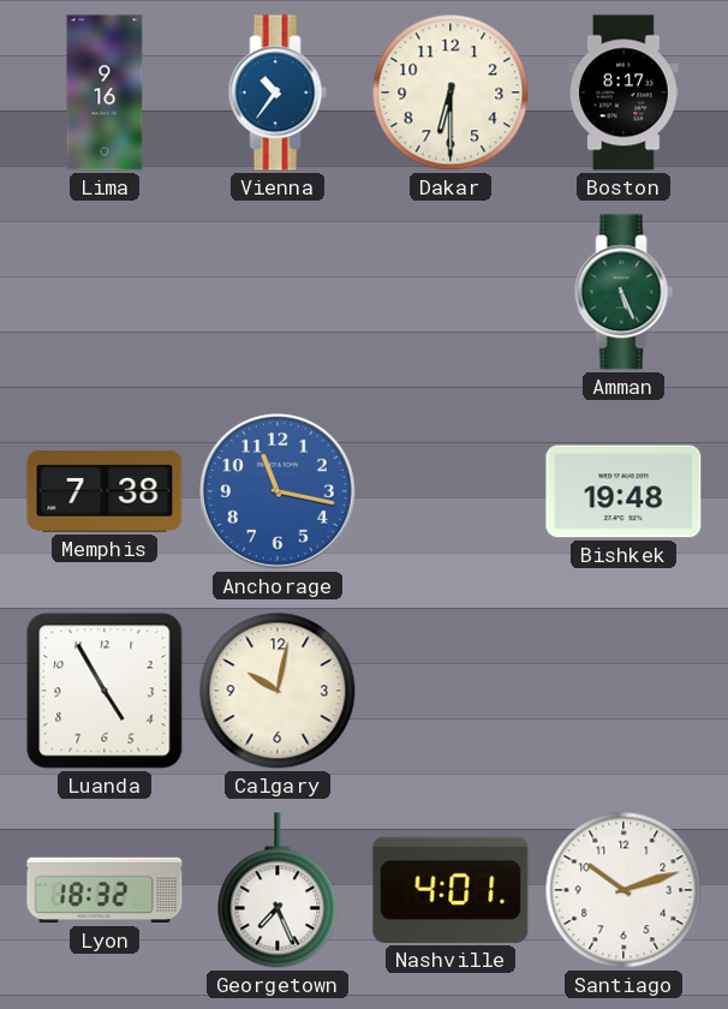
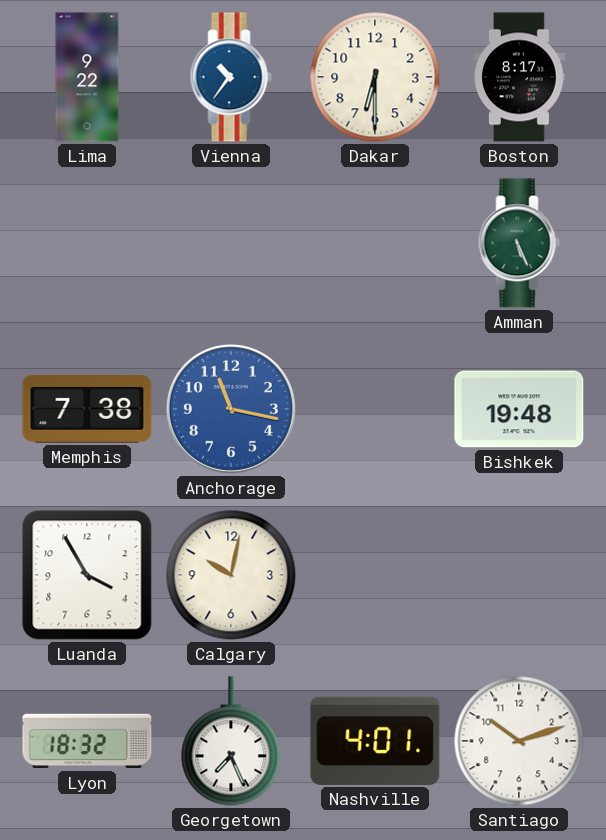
Lima: 9:16 -> 9:22
Luanda: 4:55 -> 3:55
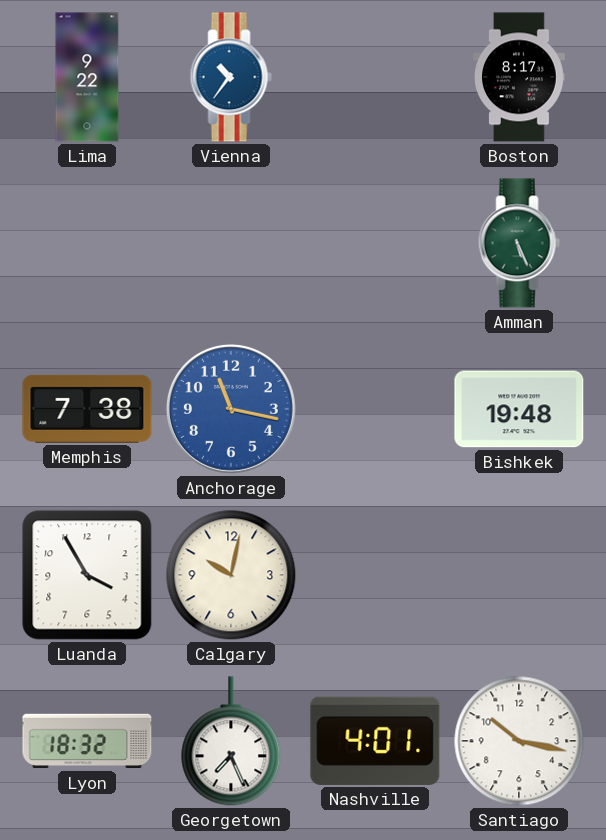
Dakar: 6:30 -> none
Santiago: 10:12 -> 10:17
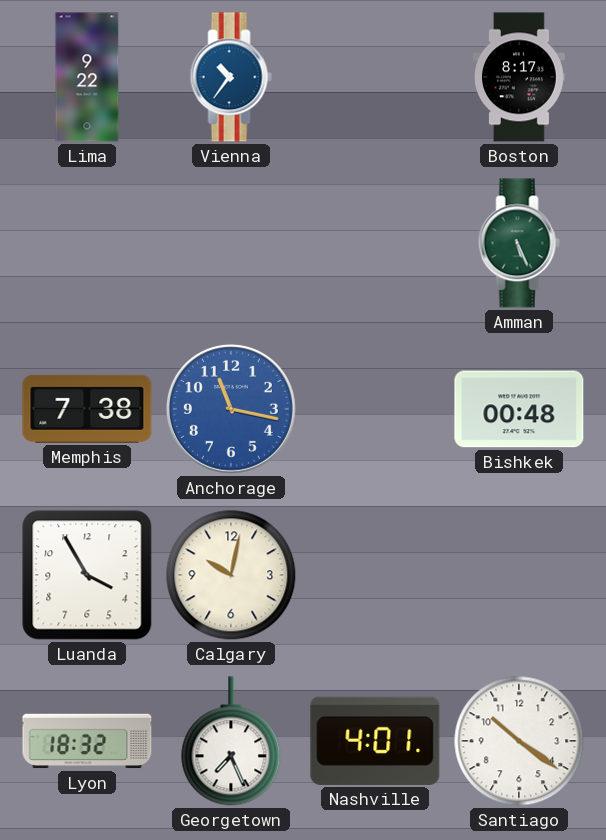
Bishkek: 19:48 -> 00:48
Santiago: 10:17 -> 10:21
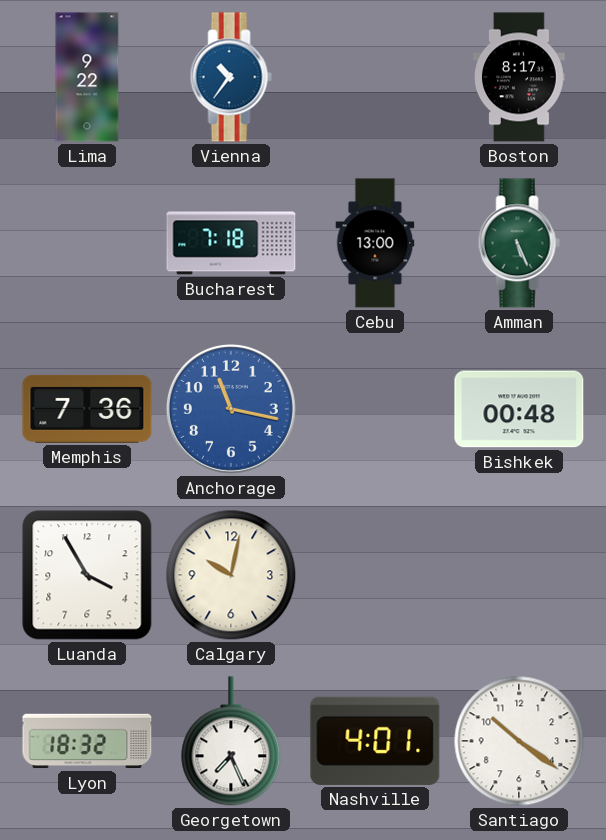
Bucharest: none -> 7:18
Cebu: none -> 13:00
Memphis: 7:38 -> 7:36
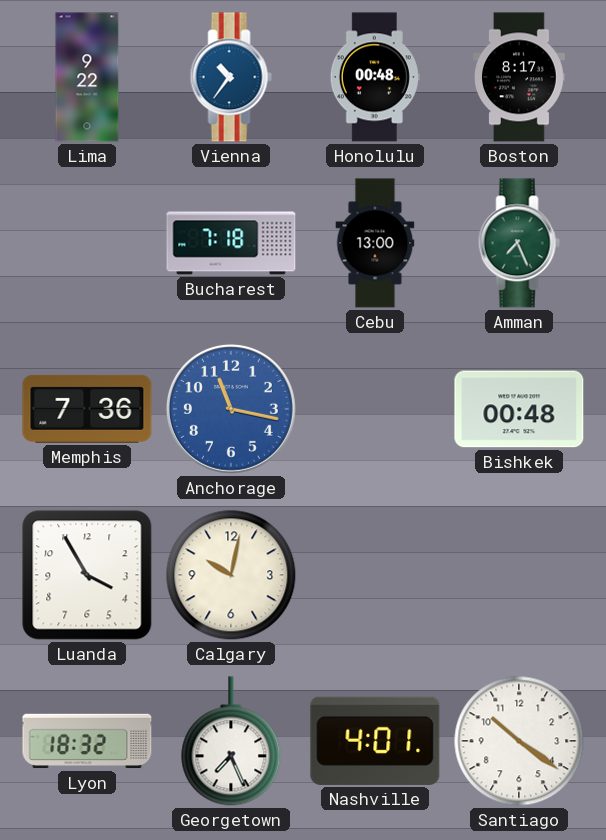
Honolulu: none -> 00:48
Amman: 5:26 -> 7:26
